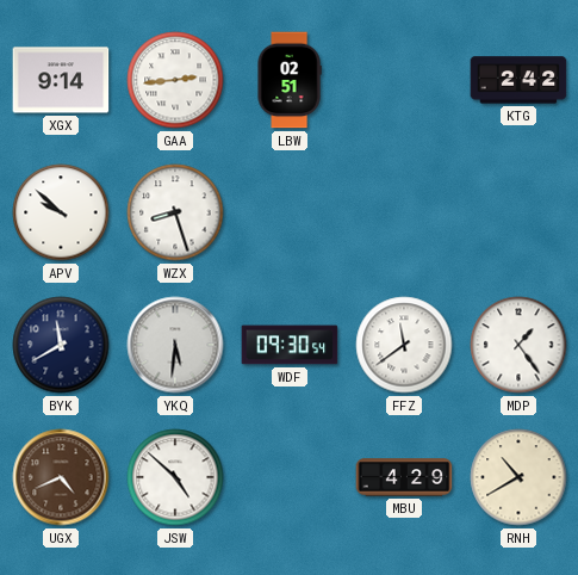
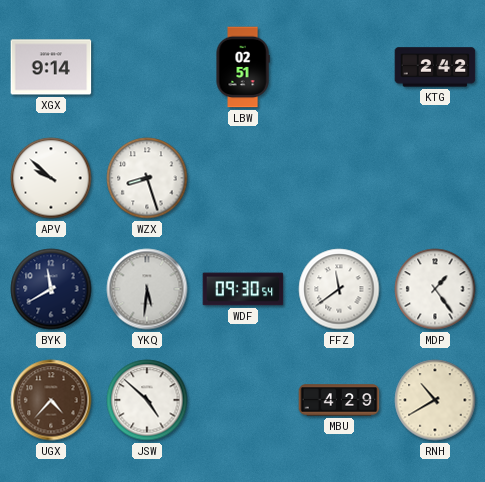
GAA: 2:44 -> none
UGX: 4:41 -> 4:37
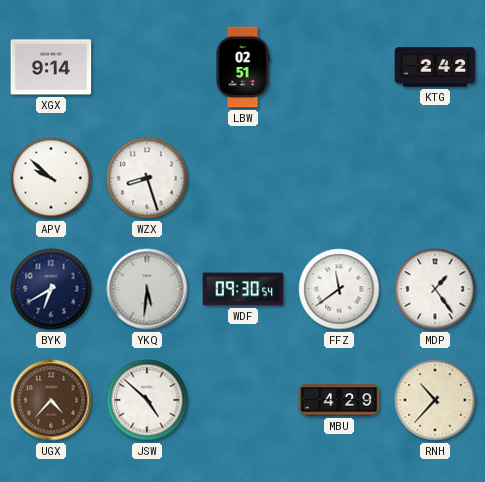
BYK: 11:40 -> 6:40
RNH: 10:40 -> 10:37
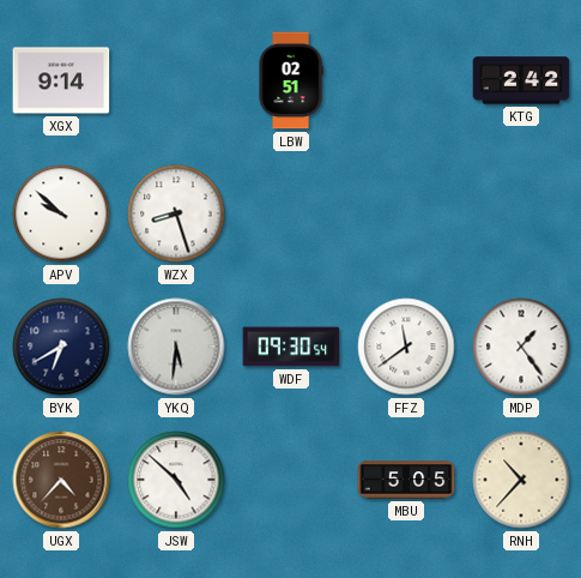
MBU: 4:29 -> 5:05
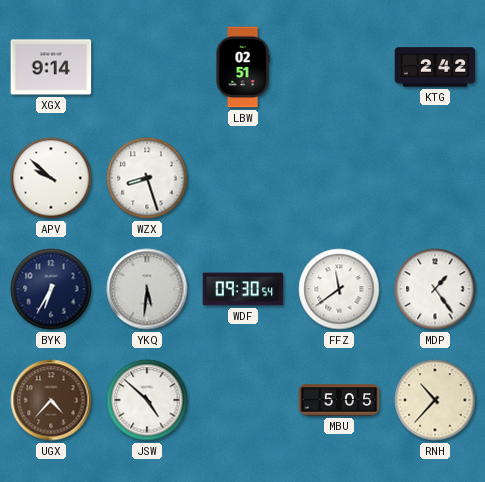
BYK: 6:40 -> 6:35
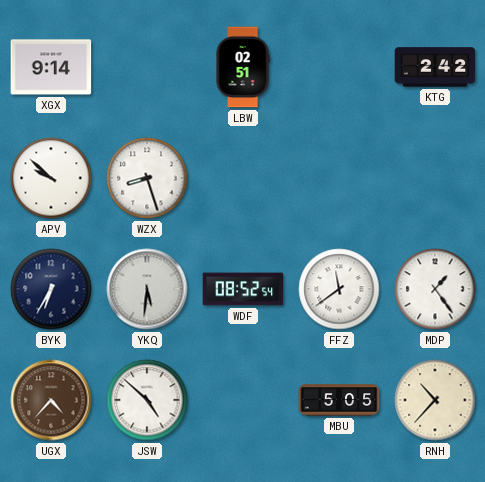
WDF: 09:30 -> 08:52
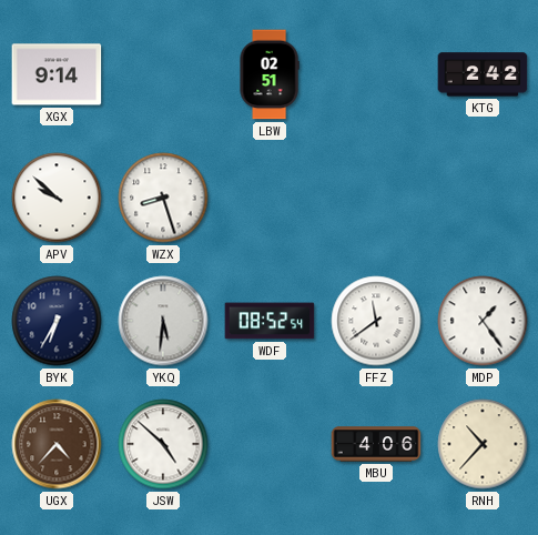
MBU: 5:05 -> 4:06
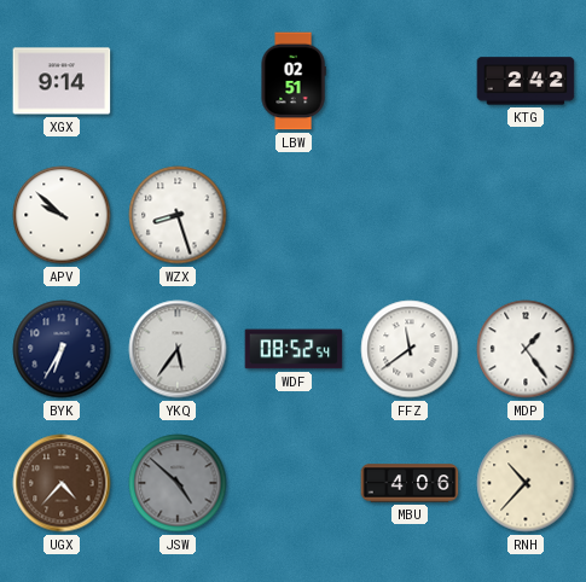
YKQ: 5:31 -> 5:36
JSW dial: white -> grey
